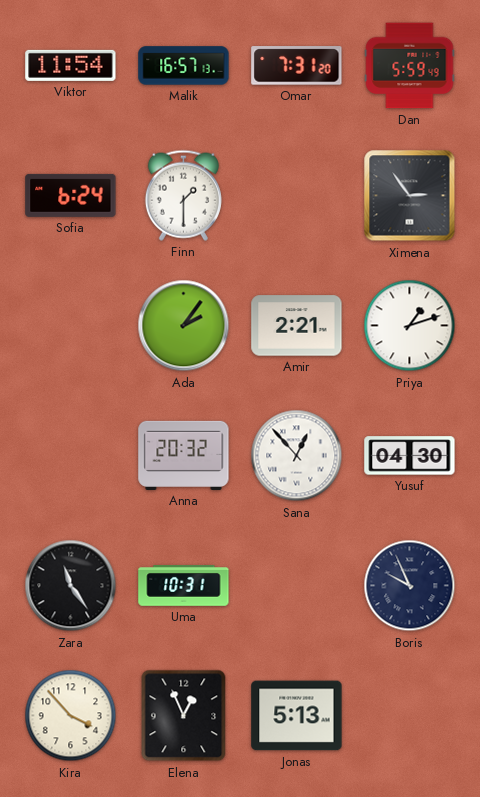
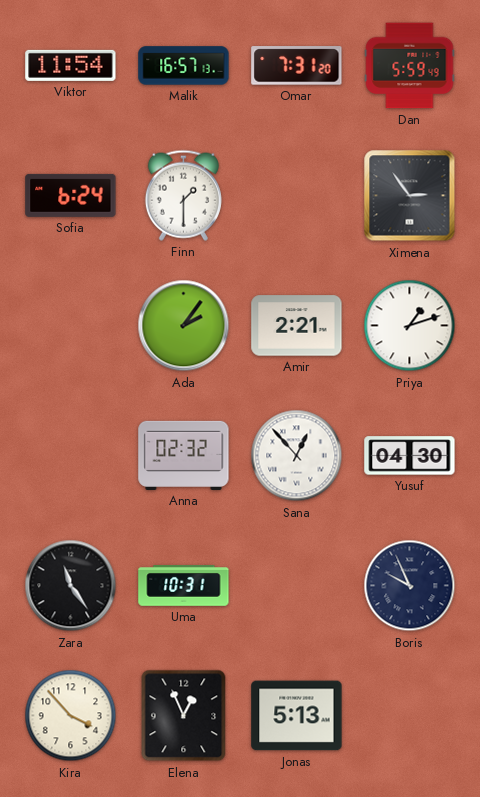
Anna: 20:32 -> 02:32
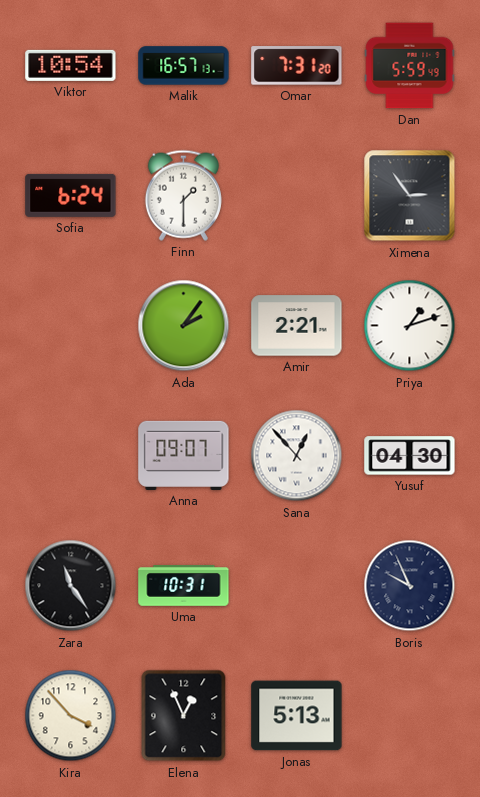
Viktor: 11:54 -> 10:54
Anna: 02:32 -> 09:07
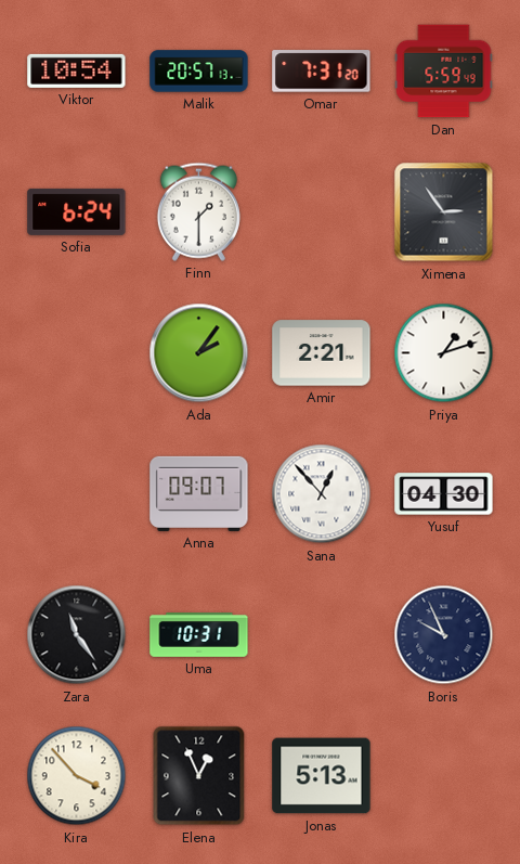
Malik: 16:57 -> 20:57
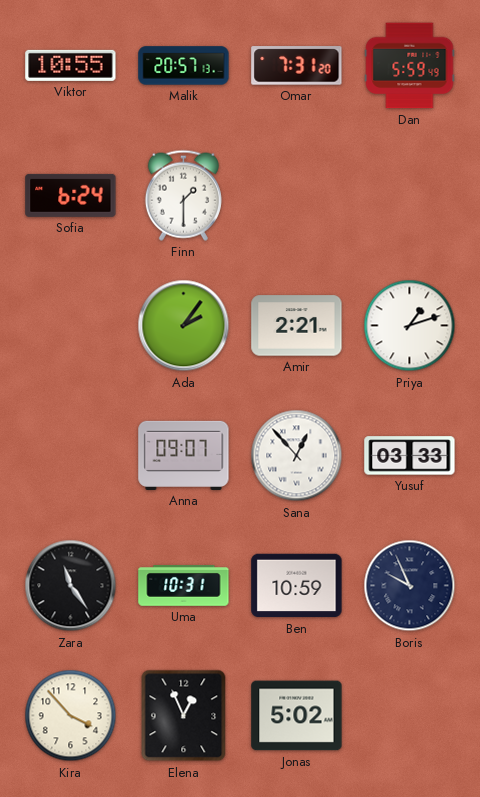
Viktor: 10:54 -> 10:55
Ximena: 2:54 -> none
Yusuf: 04:30 -> 03:33
Ben: none -> 10:59
Jonas: 5:13 -> 5:02
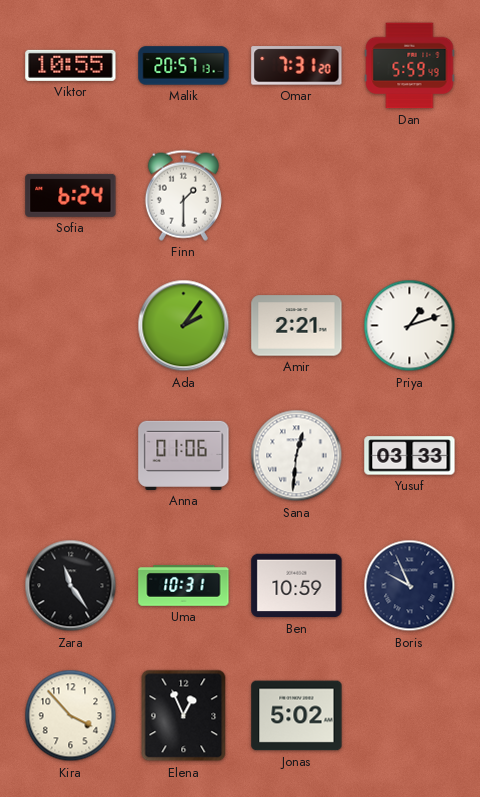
Anna: 09:07 -> 01:06
Sana: 12:53 -> 12:31
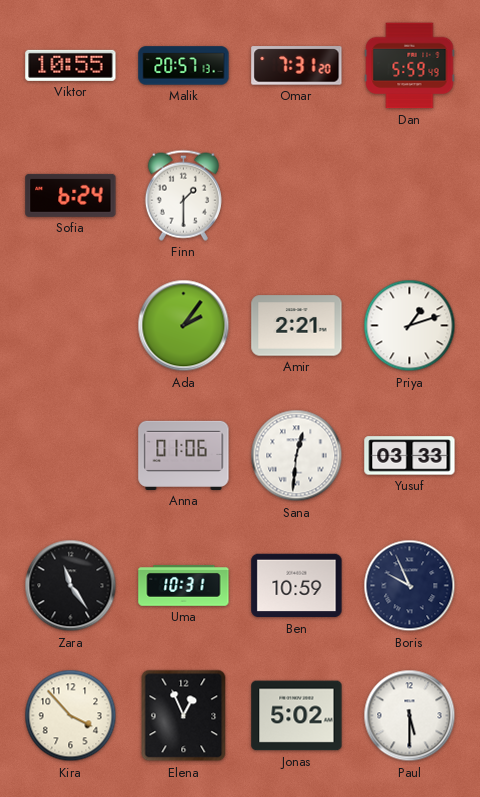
Paul: none -> 5:30
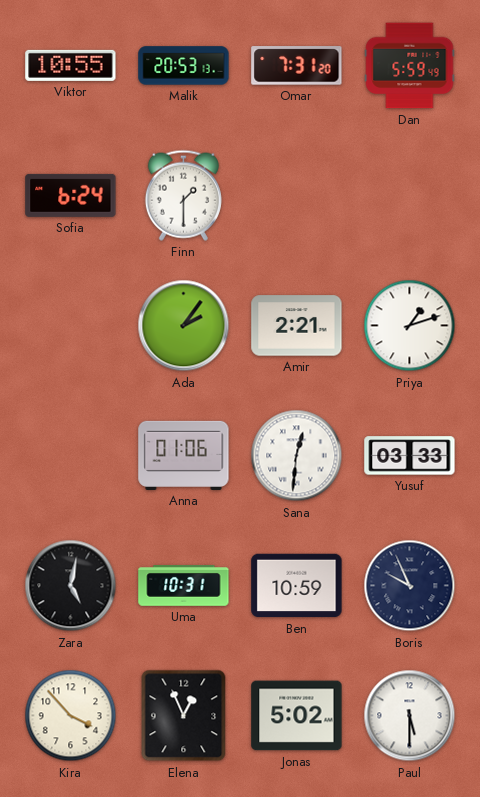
Malik: 20:57 -> 20:53
Zara: 11:24 -> 5:02
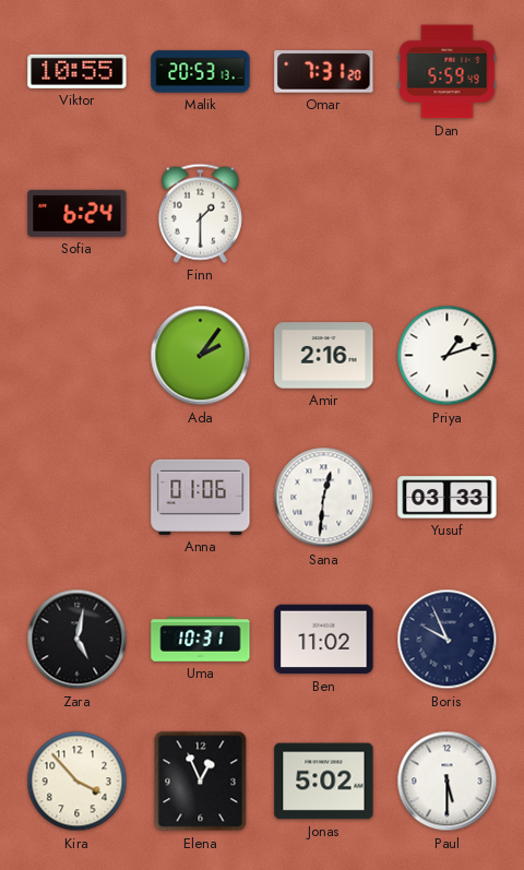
Amir: 2:21 -> 2:16
Ben: 10:59 -> 11:02
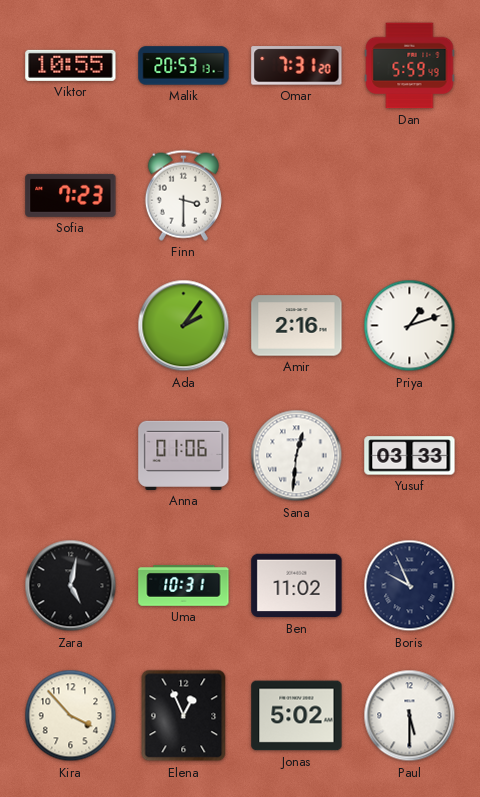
Sofia: 6:24 -> 7:23
Finn: 1:30 -> 3:30
